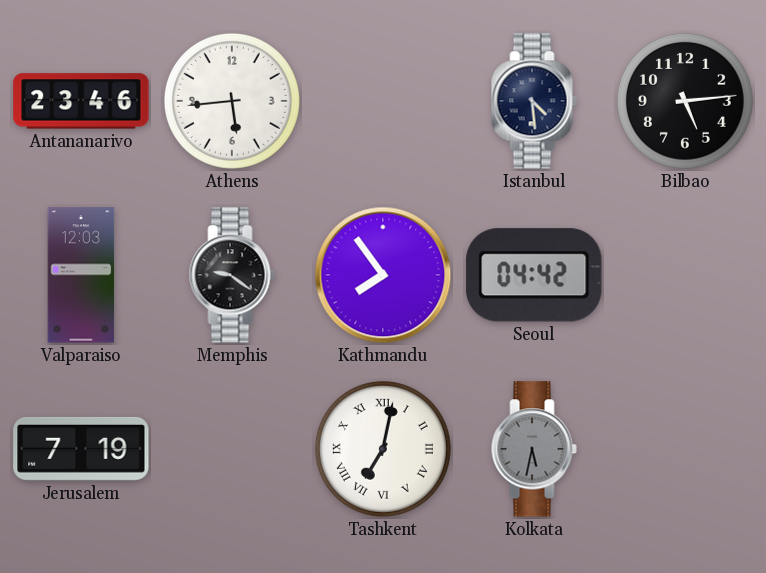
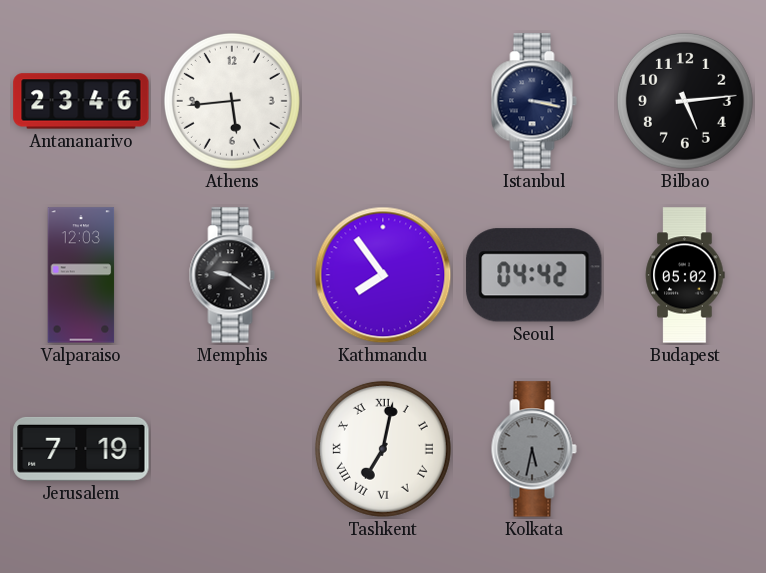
Istanbul: 4:29 -> 3:17
Budapest: none -> 05:02
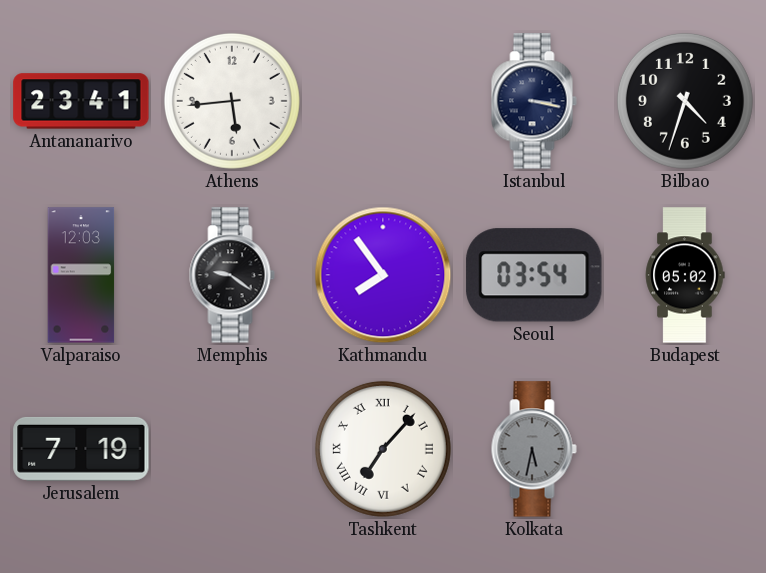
Antananarivo: 23:46 -> 23:41
Bilbao: 5:14 -> 4:33
Seoul: 04:42 -> 03:54
Tashkent: 7:02 -> 7:07
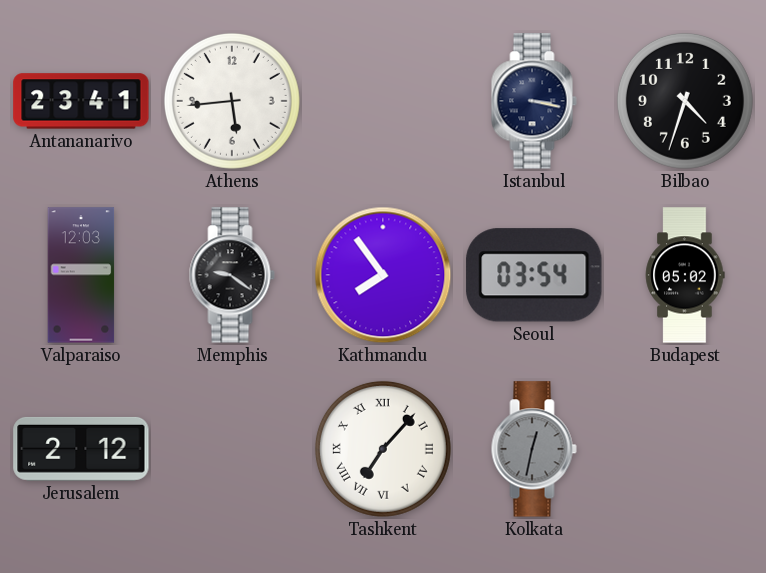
Jerusalem: 7:19 -> 2:12
Kolkata: 5:32 -> 12:32
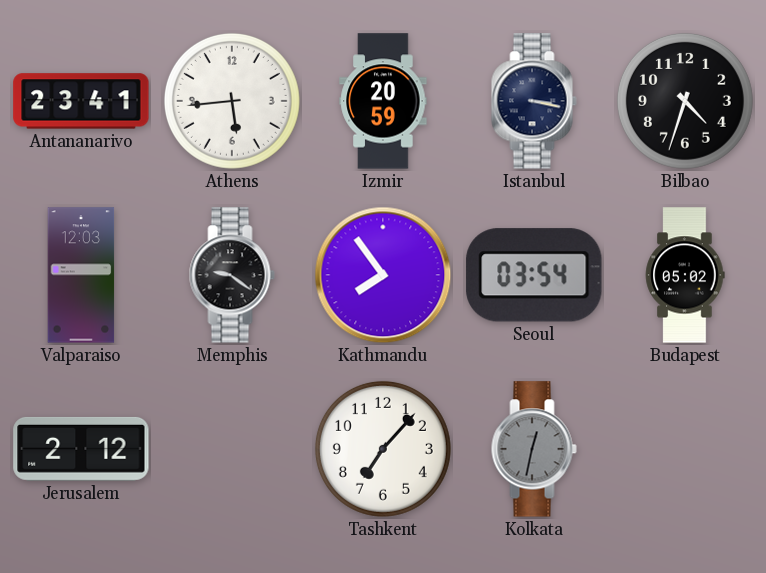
Izmir: none -> 20:59
Tashkent numerals: Roman -> Arabic
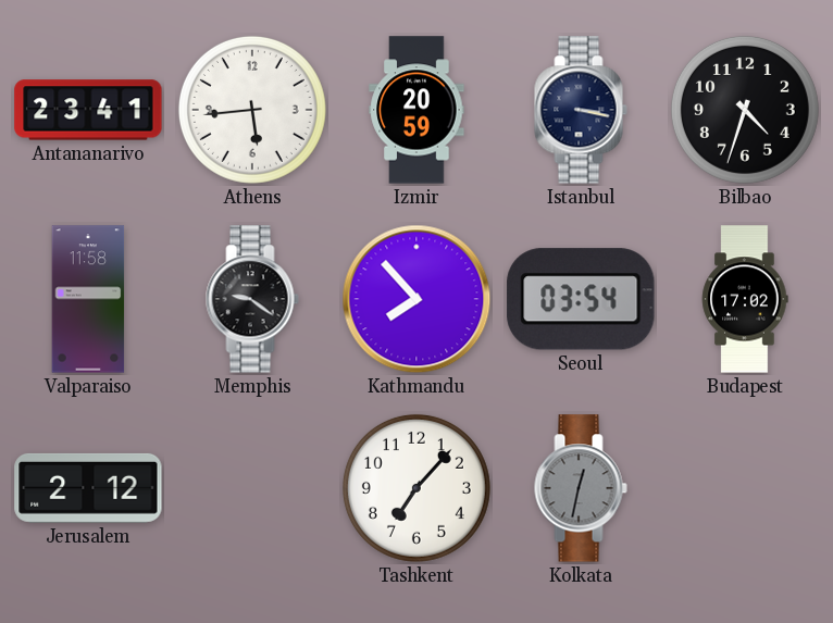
Valparaiso: 12:03 -> 11:58
Kathmandu: 7:54 -> 7:53
Budapest: 05:02 -> 17:02
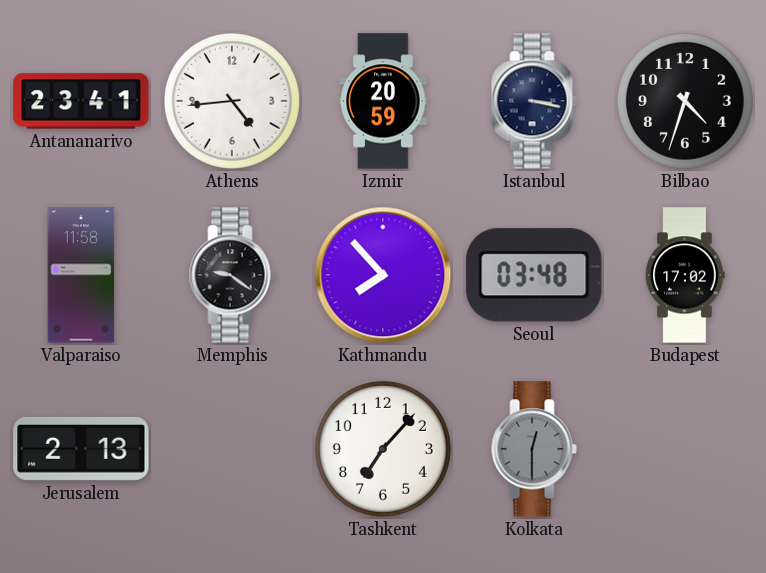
Athens: 5:44 -> 4:44
Seoul: 03:54 -> 03:48
Jerusalem: 2:12 -> 2:13
Kolkata: 12:32 -> 12:30
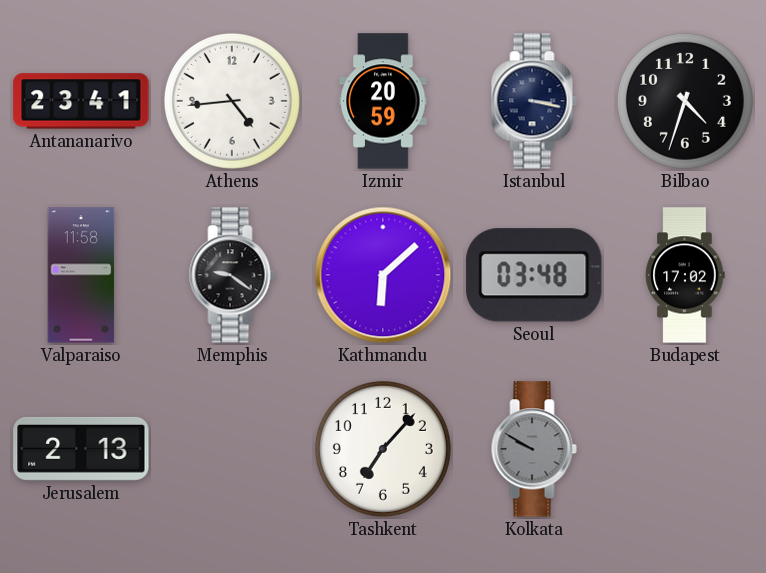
Kathmandu: 7:53 -> 6:08
Kolkata: 12:30 -> 9:50
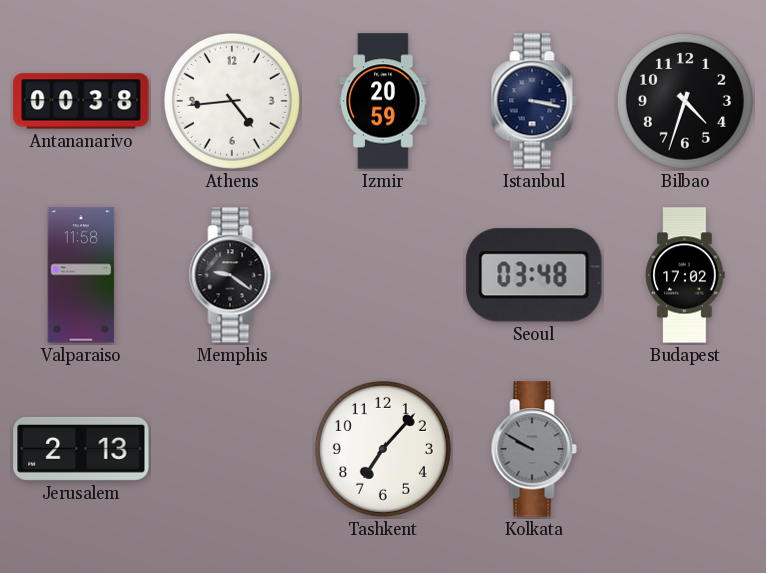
Antananarivo: 23:41 -> 00:38
Kathmandu: 6:08 -> none
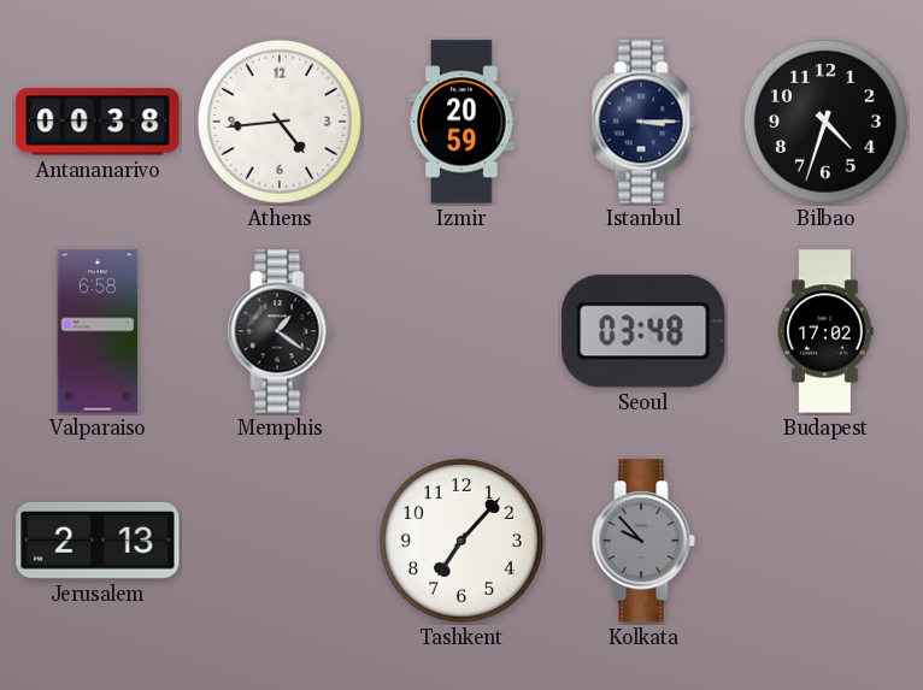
Istanbul: 3:17 -> 3:15
Valparaiso: 11:58 -> 6:58
Memphis: 9:21 -> 1:21
Kolkata: 9:50 -> 9:53
